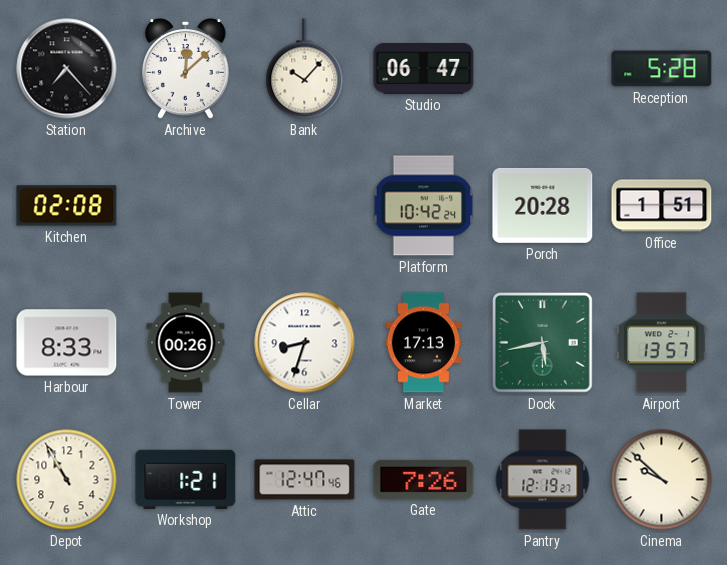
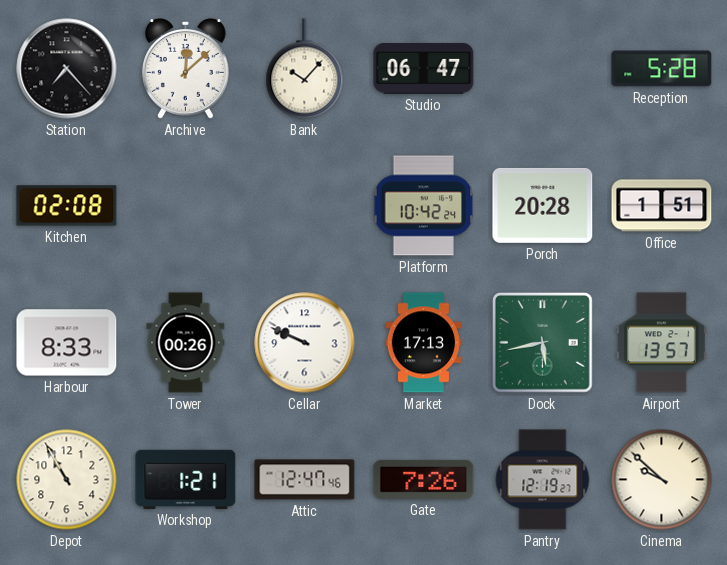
Cellar: 8:33 -> 9:49
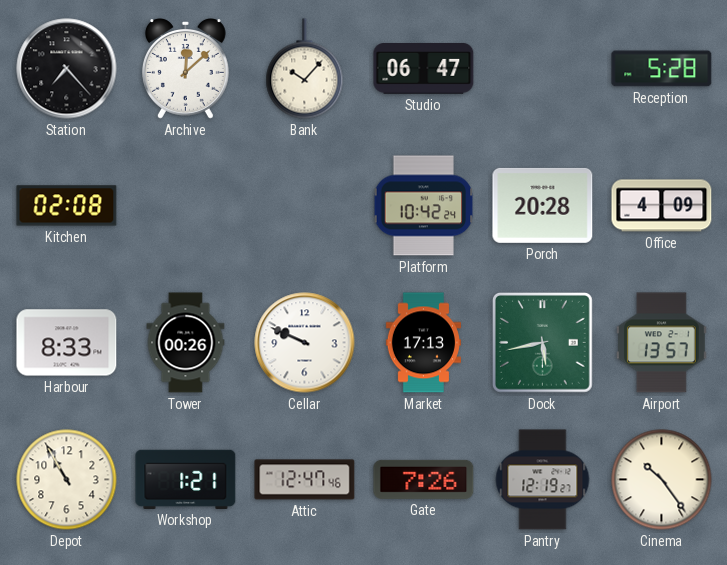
Office: 1:51 -> 4:09
Cinema: 9:52 -> 10:24
